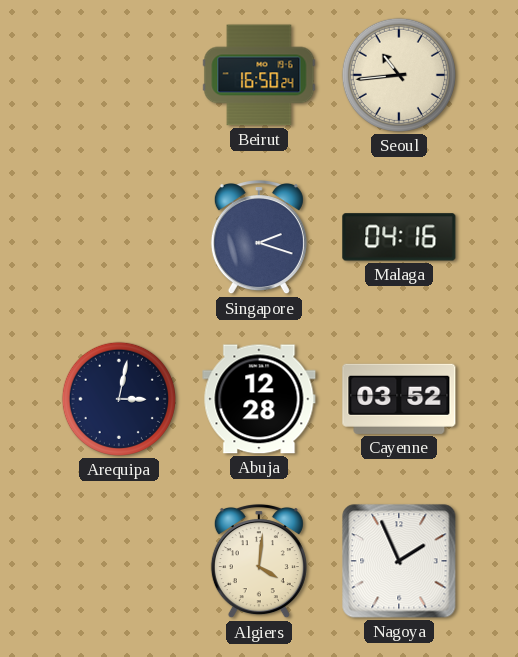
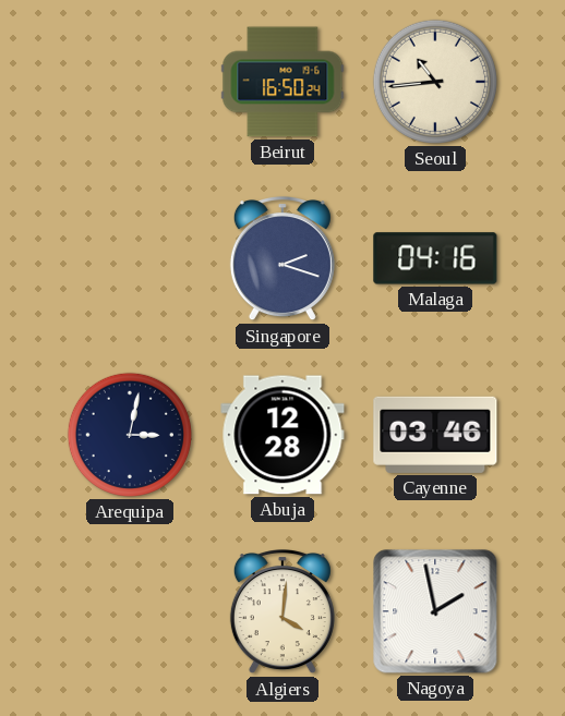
Cayenne: 03:52 -> 03:46
Nagoya: 1:56 -> 1:58
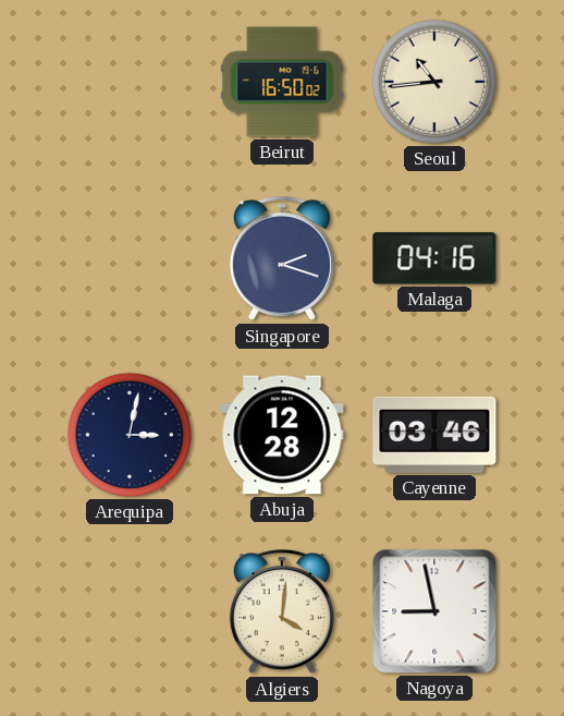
Beirut: 16:50:24 -> 16:50:02
Nagoya: 1:58 -> 8:58
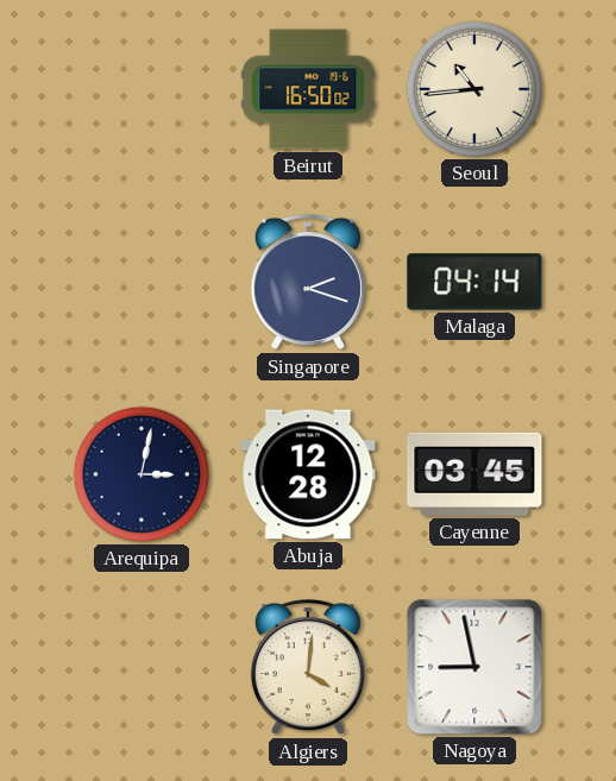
Malaga: 04:16 -> 04:14
Cayenne: 03:46 -> 03:45
